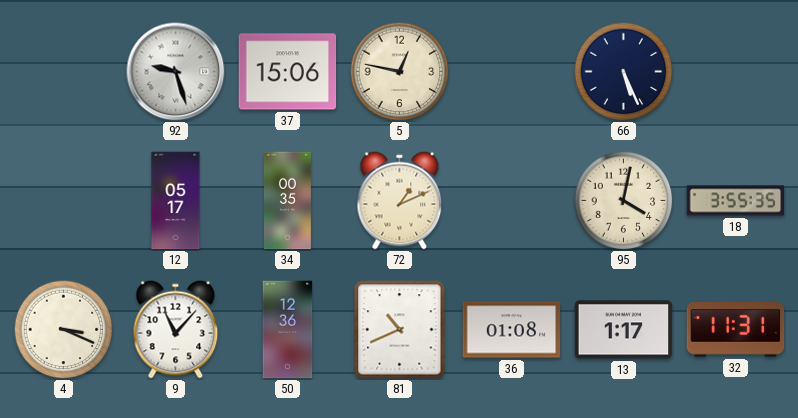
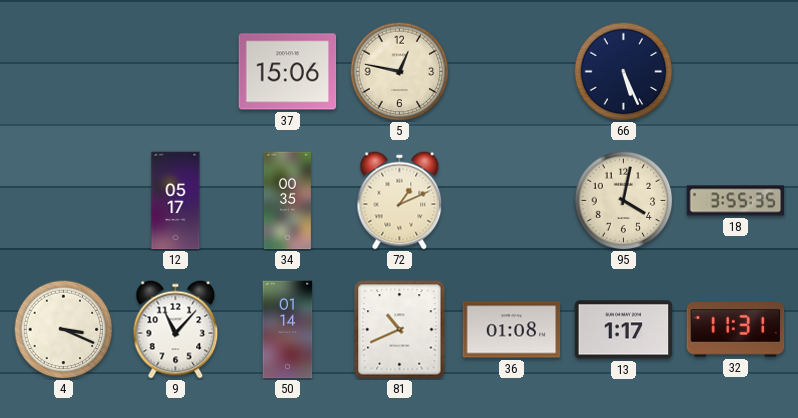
92: 9:27 -> none
50: 12:36 -> 01:14
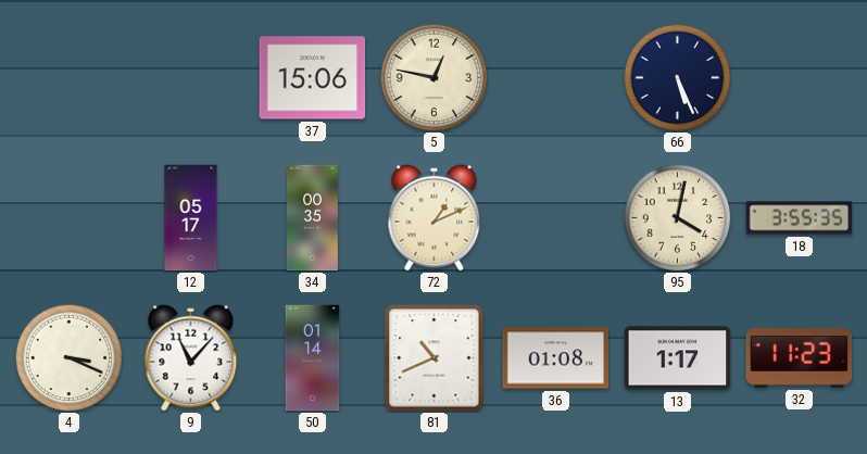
32: 11:31 -> 11:23
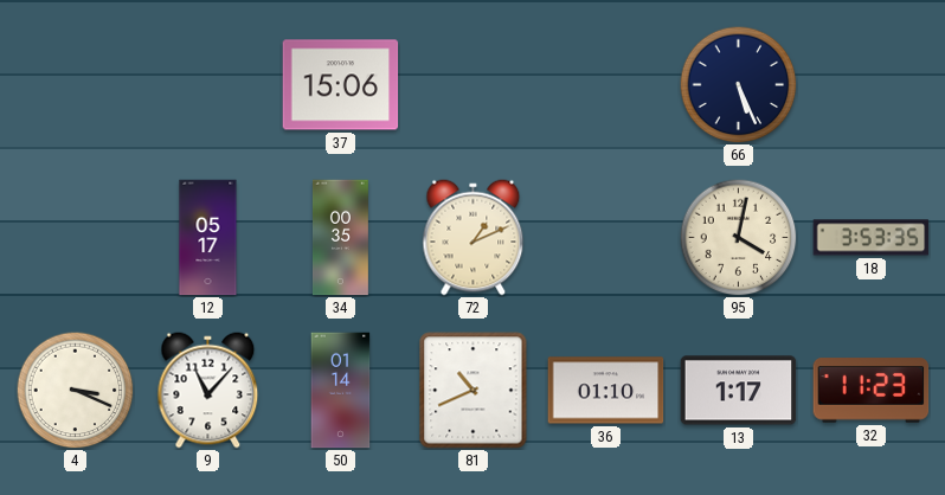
5: 12:47 -> none
18: 3:55 -> 3:53
36: 01:08 -> 01:10
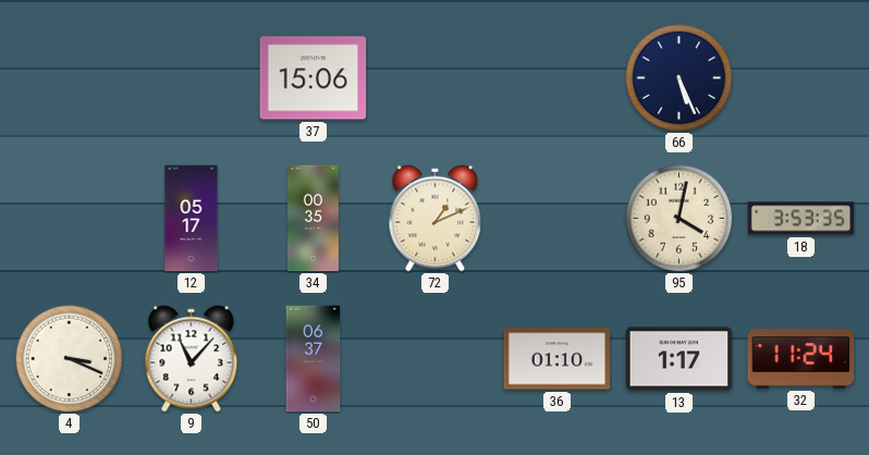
50: 01:14 -> 06:37
81: 10:41 -> none
32: 11:23 -> 11:24
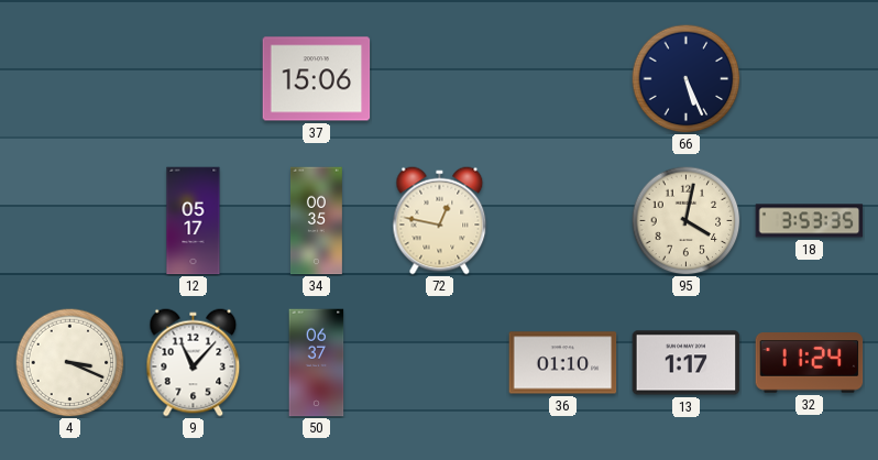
72: 1:11 -> 12:47
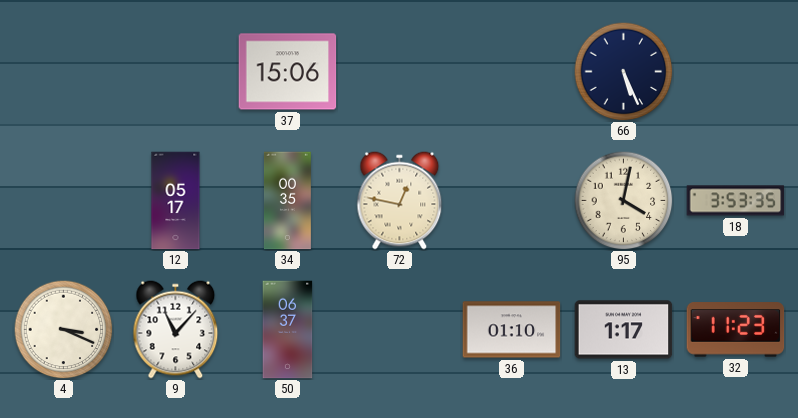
32: 11:24 -> 11:23
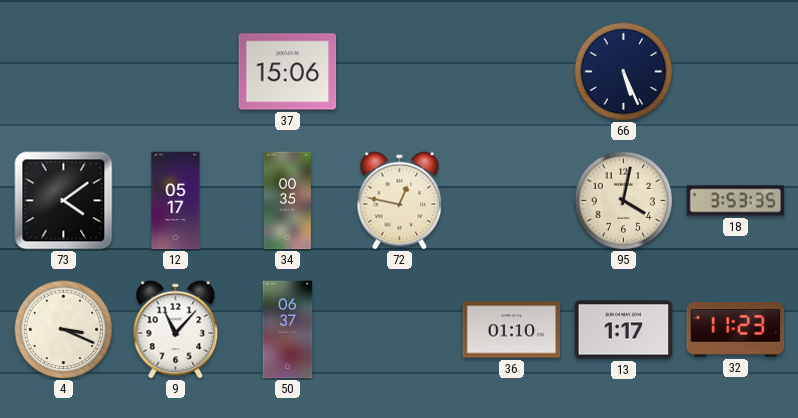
73: none -> 4:09
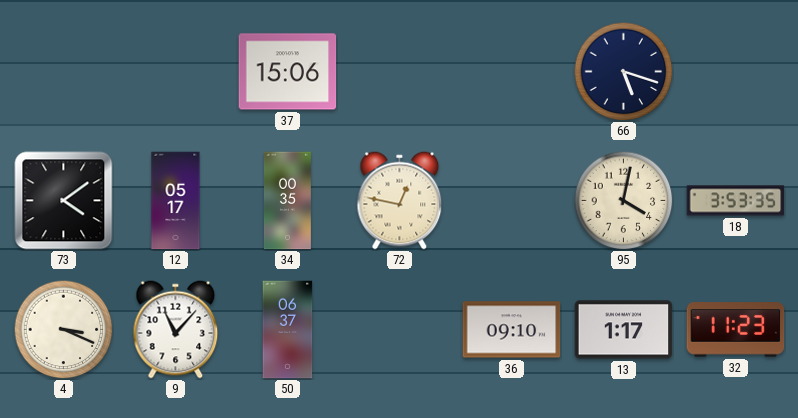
66: 5:26 -> 5:18
36: 01:10 -> 09:10
